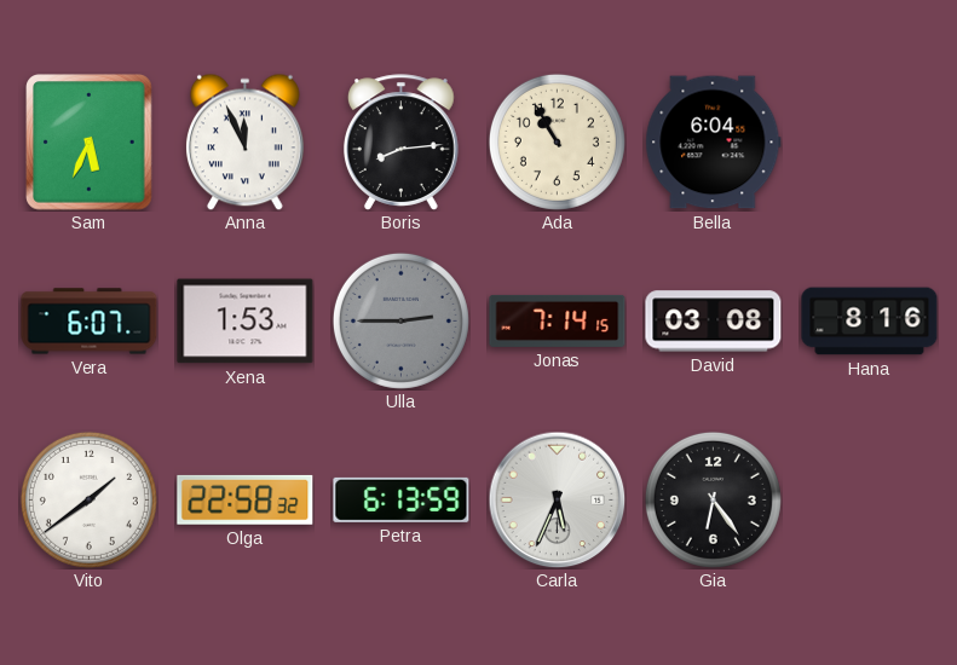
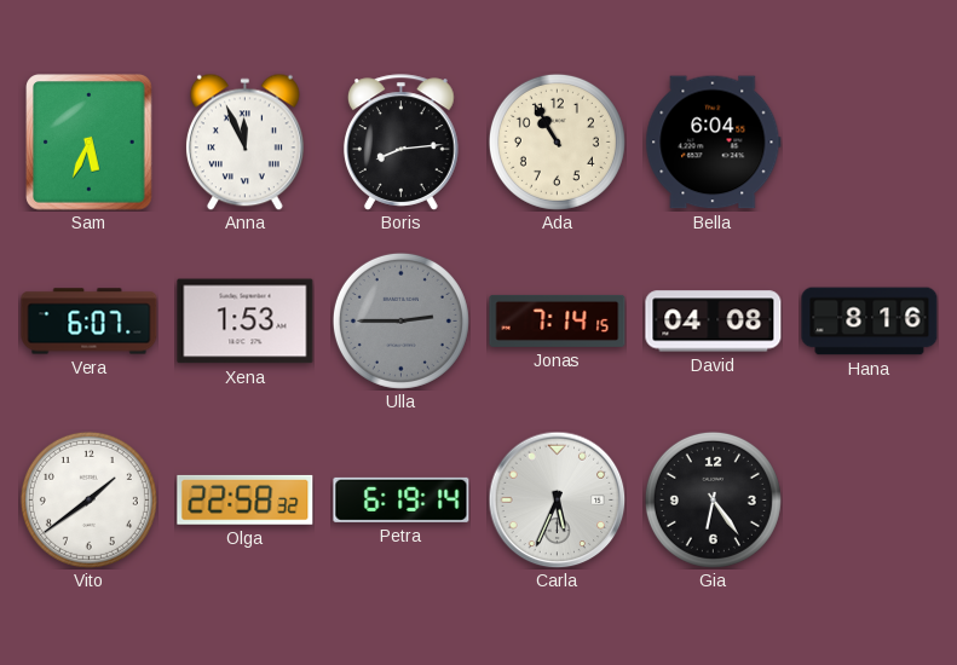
David: 03:08 -> 04:08
Petra: 6:13 -> 6:19
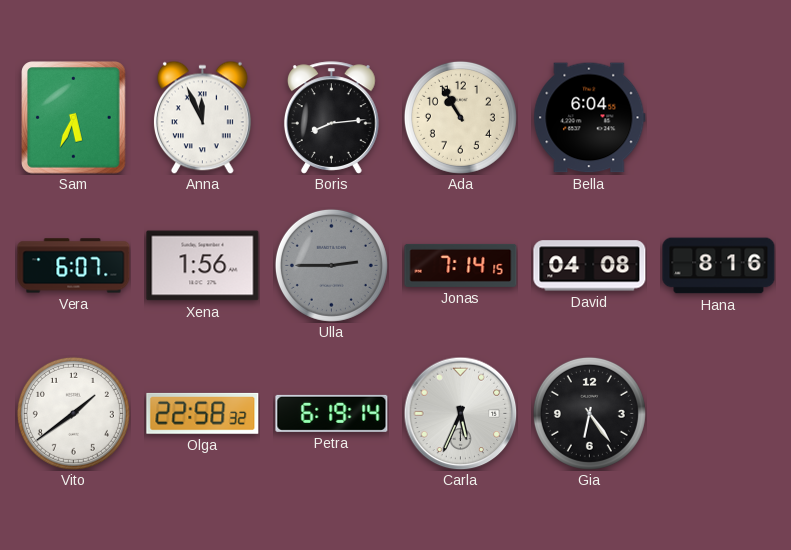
Xena: 1:53 -> 1:56
